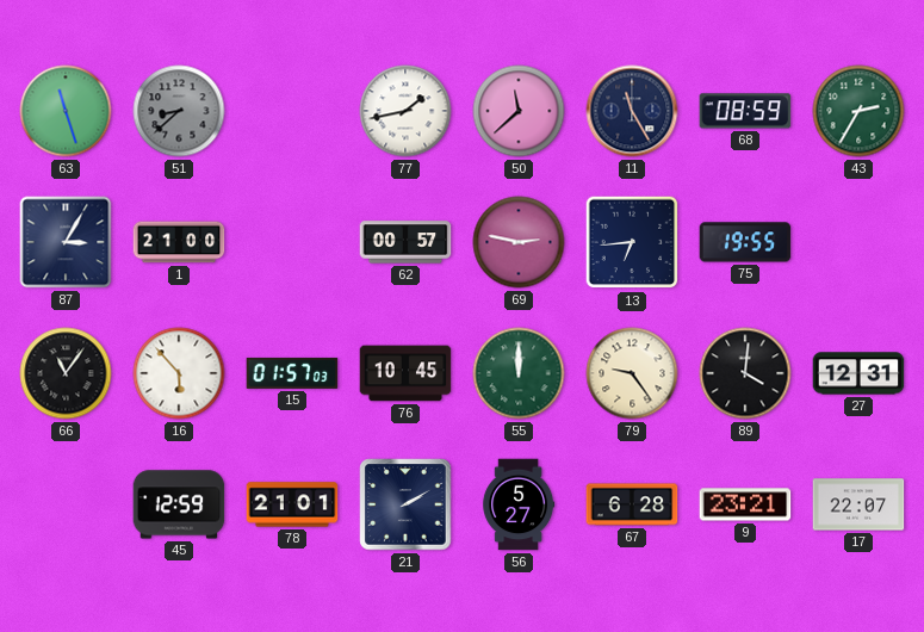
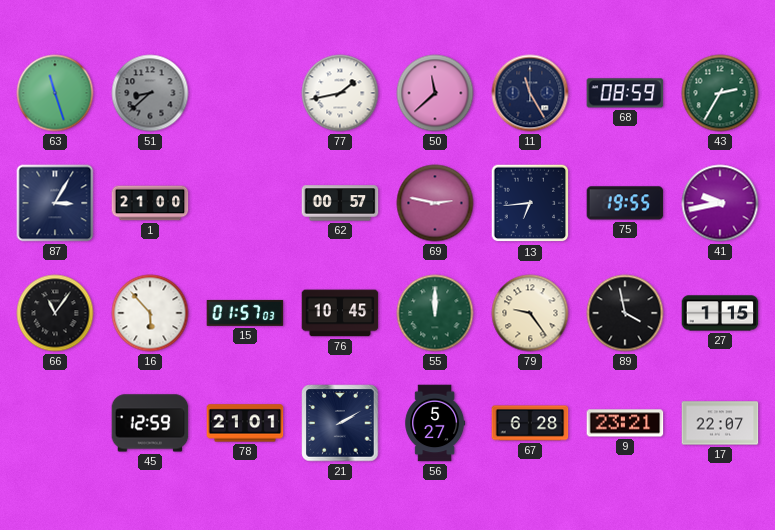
41: none -> 9:43
89: 4:01 -> 3:58
27: 12:31 -> 1:15
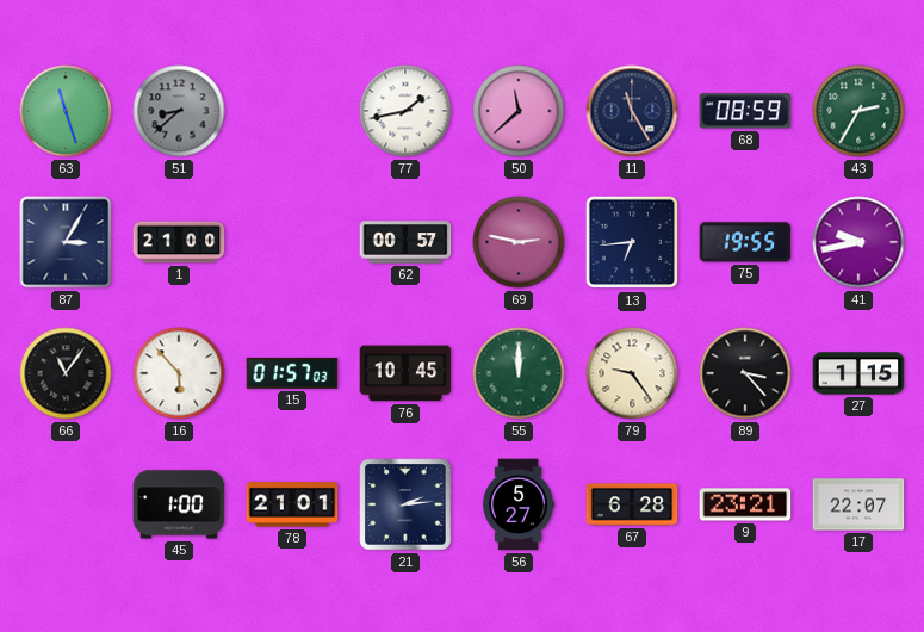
89: 3:58 -> 3:23
45: 12:59 -> 1:00
21: 2:10 -> 2:14
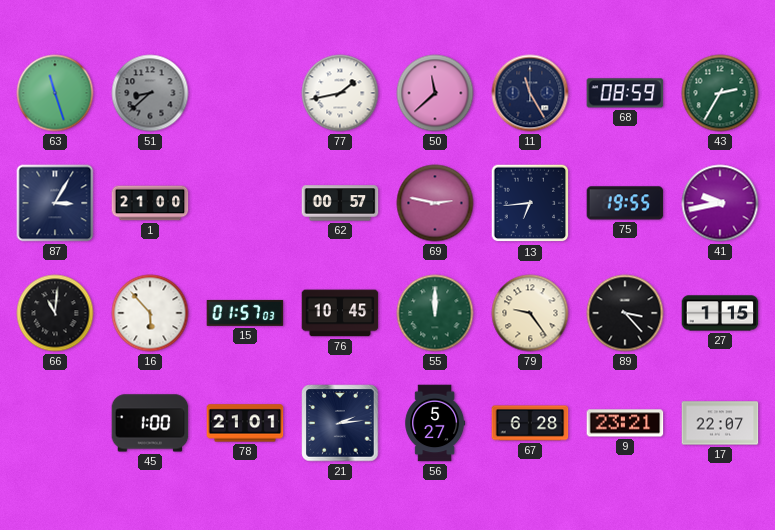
66: 11:06 -> 11:01
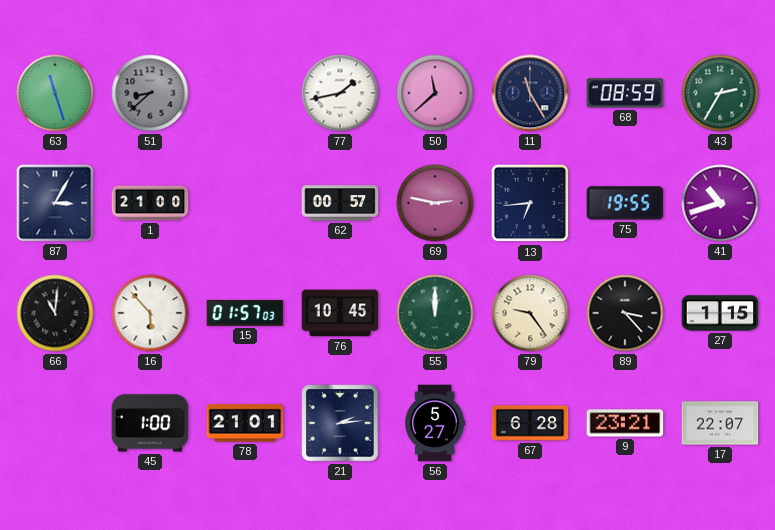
41: 9:43 -> 10:42
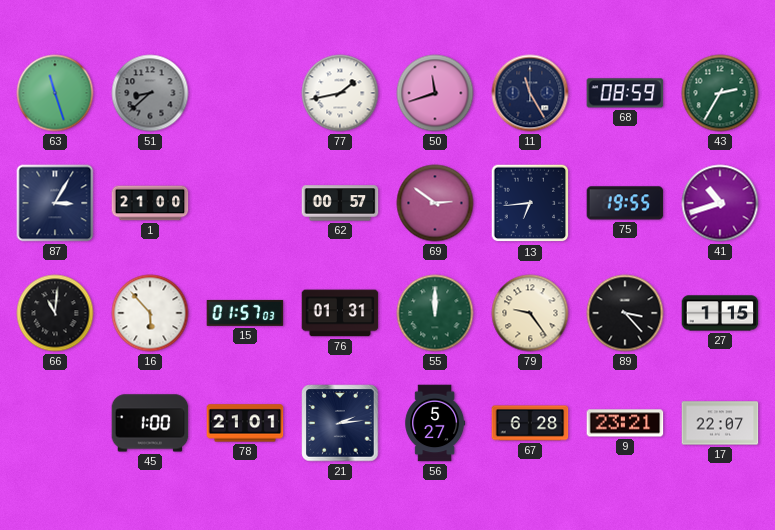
50: 11:38 -> 11:42
69: 2:47 -> 2:51
76: 10:45 -> 01:31
